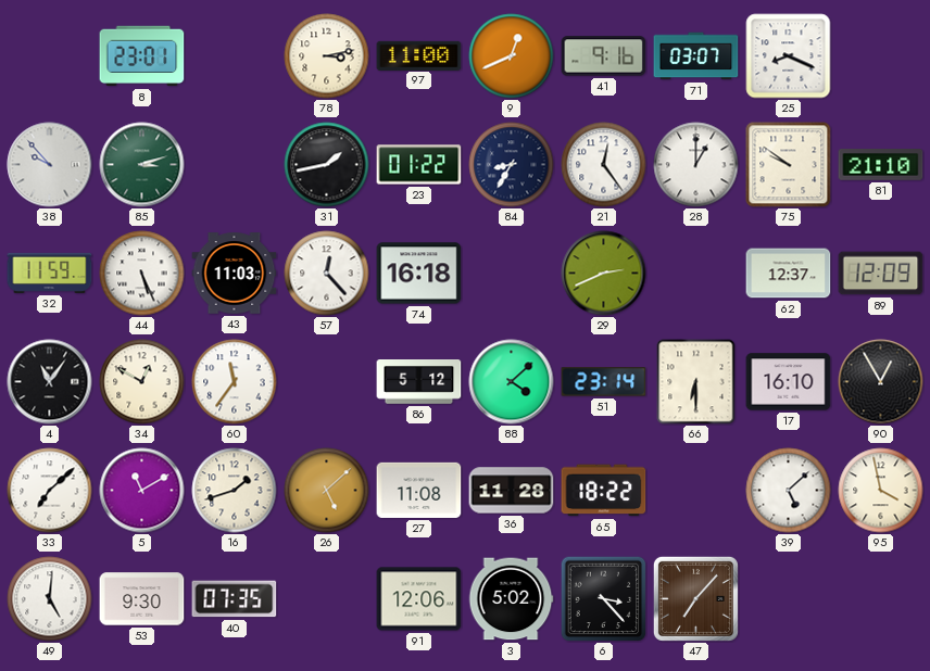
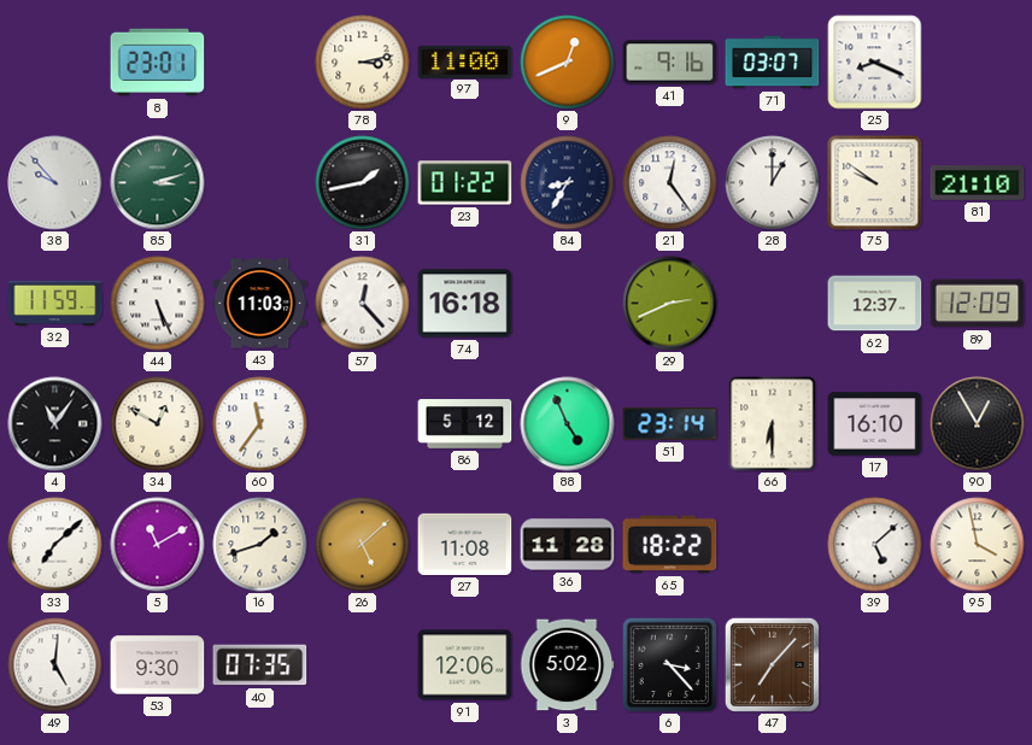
88: 4:08 -> 4:56
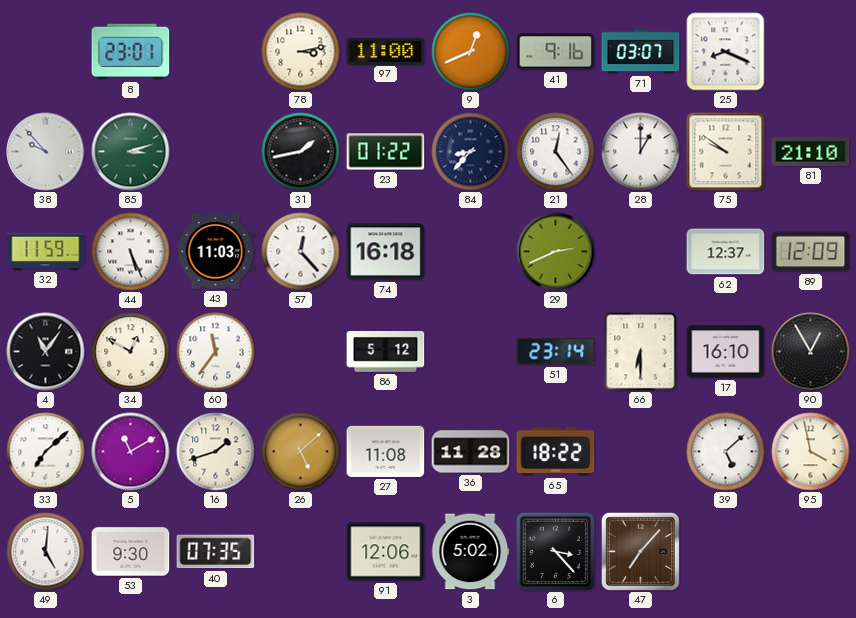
84: 8:35 -> 8:37
88: 4:56 -> none
